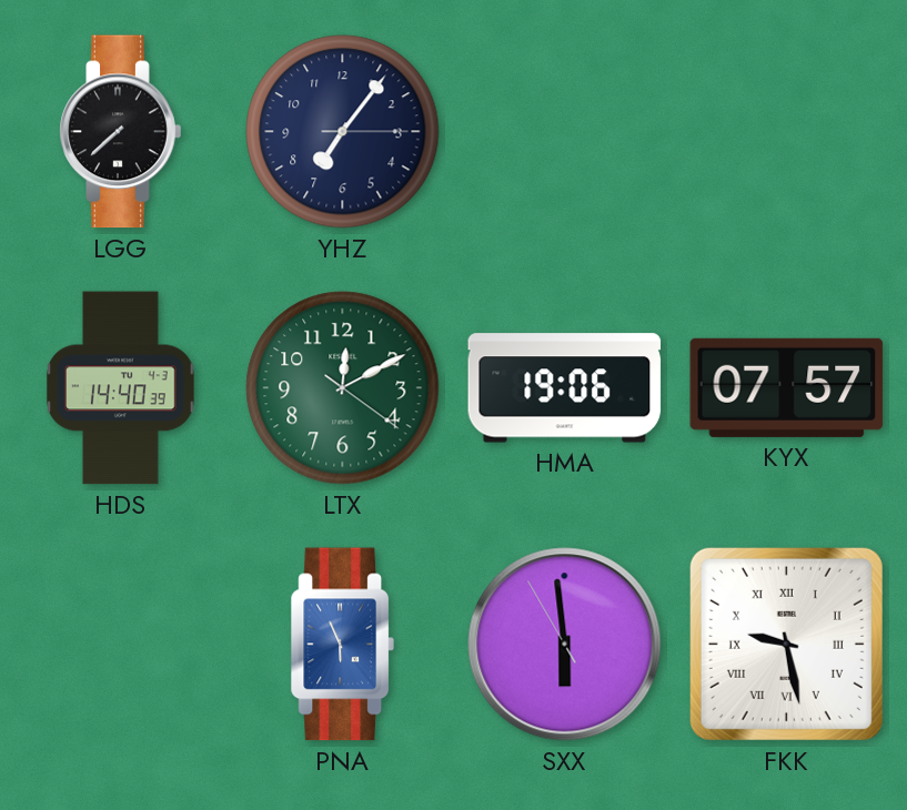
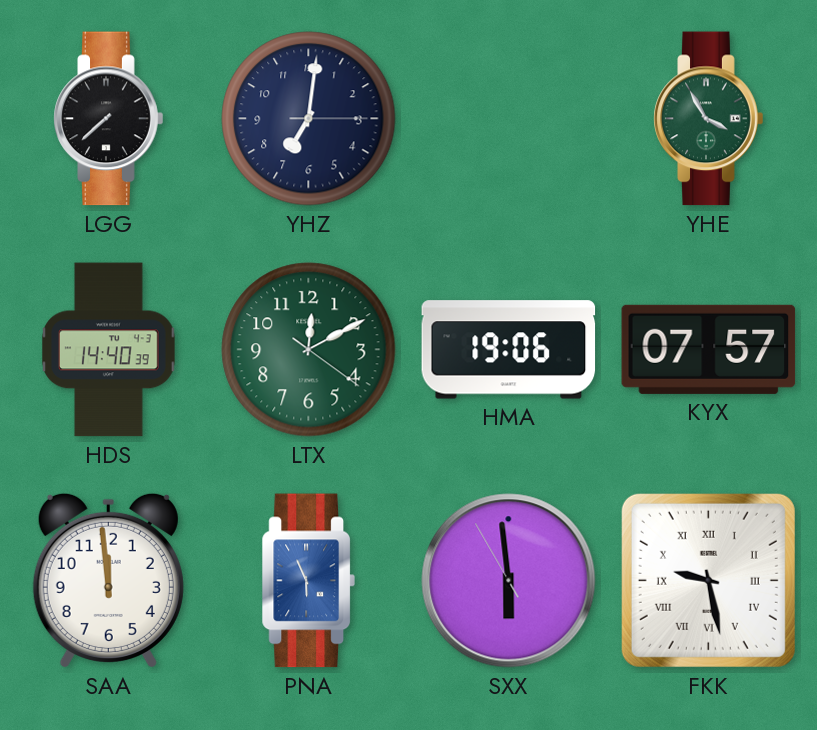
YHZ: 7:06 -> 7:01
YHE: none -> 3:55
SAA: none -> 11:59
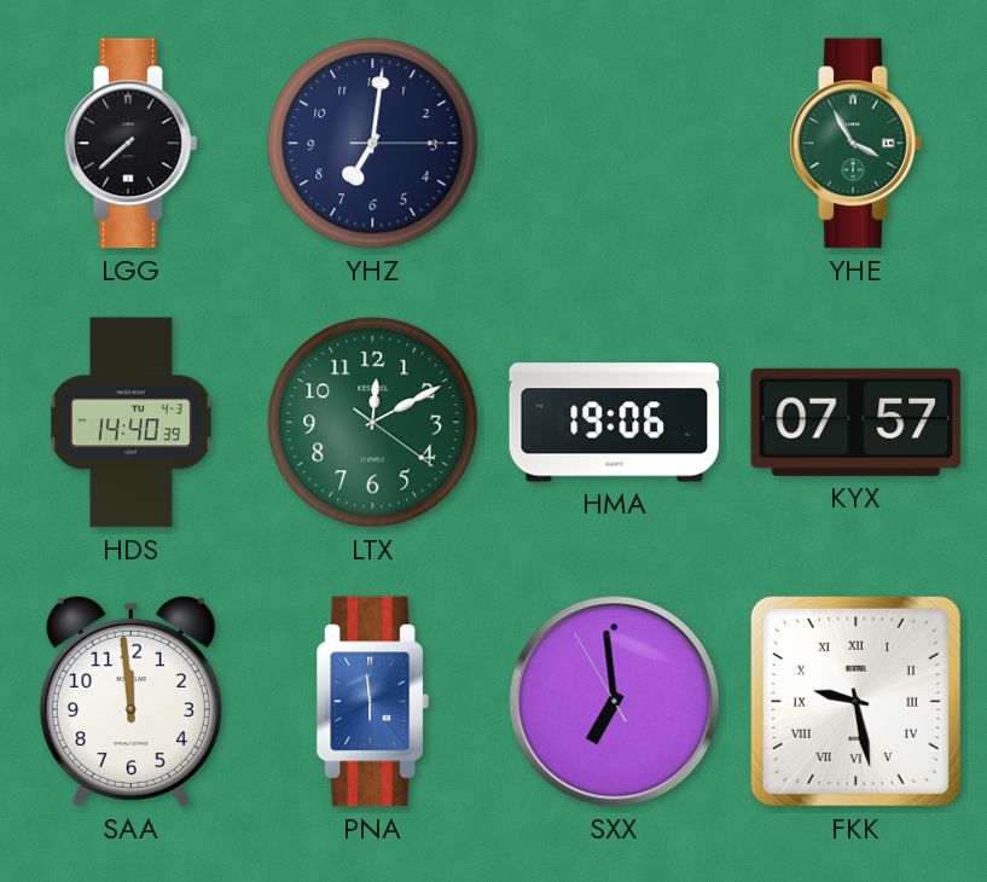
PNA: 5:56 -> 5:59
SXX: 5:58 -> 6:58
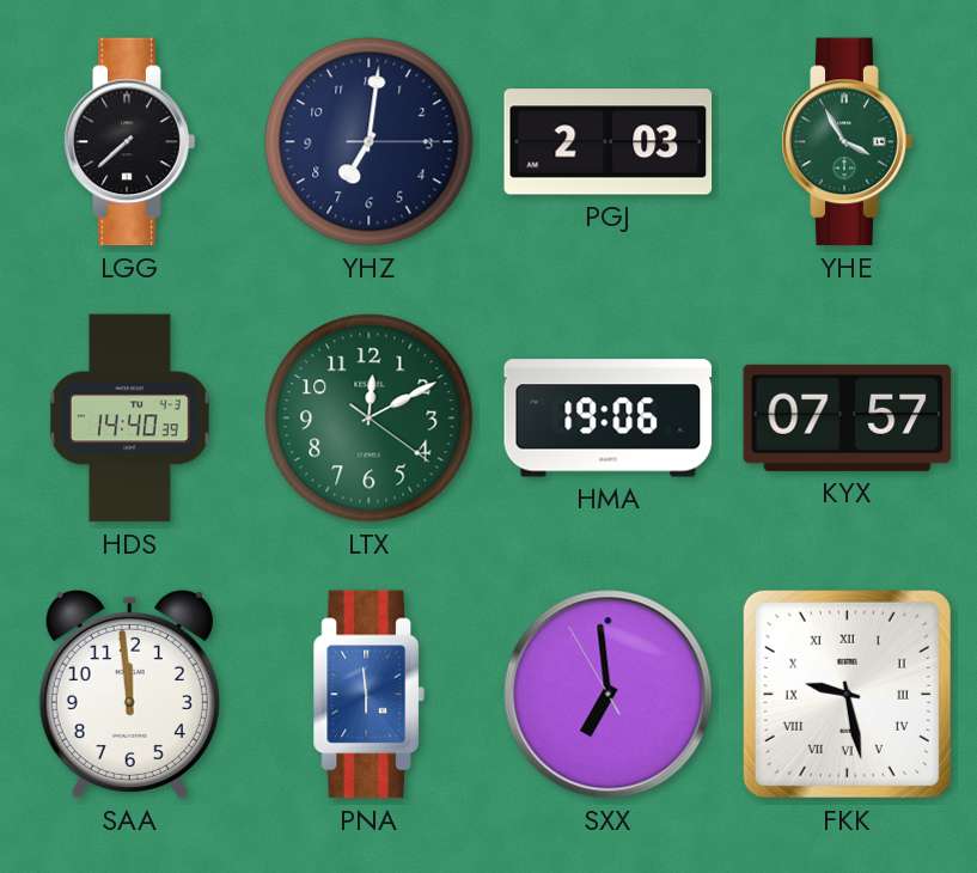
PGJ: none -> 2:03
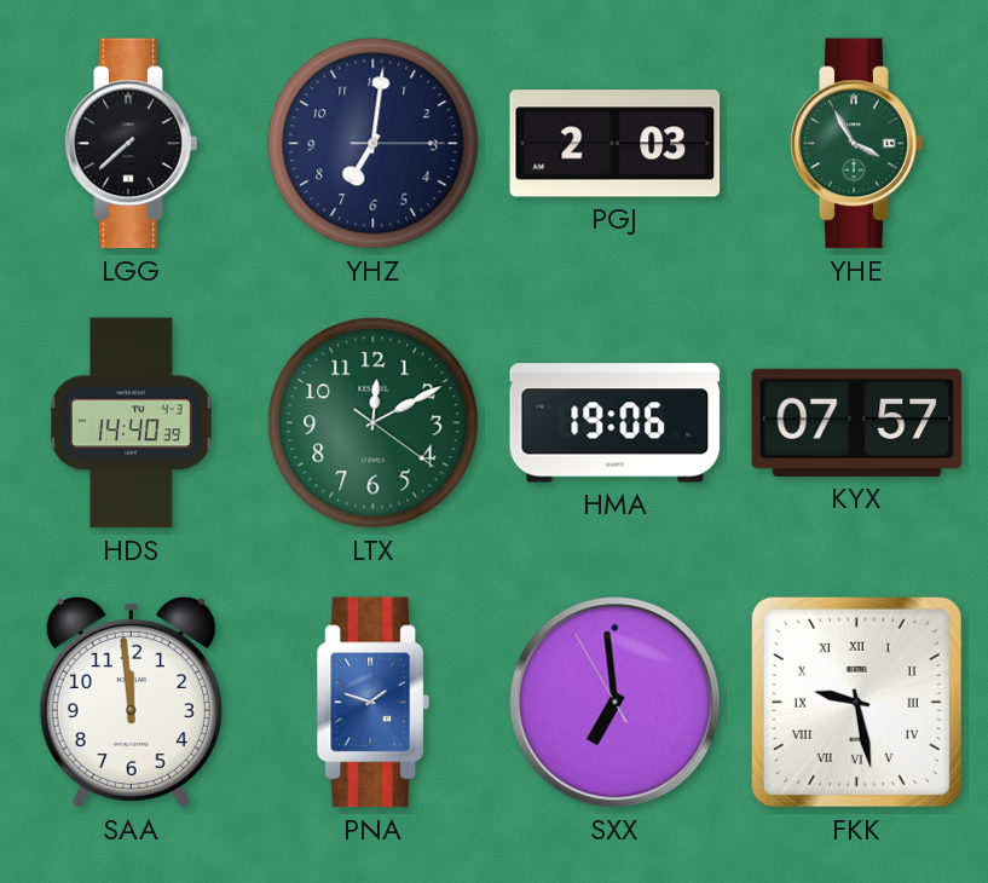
PNA: 5:59 -> 1:48
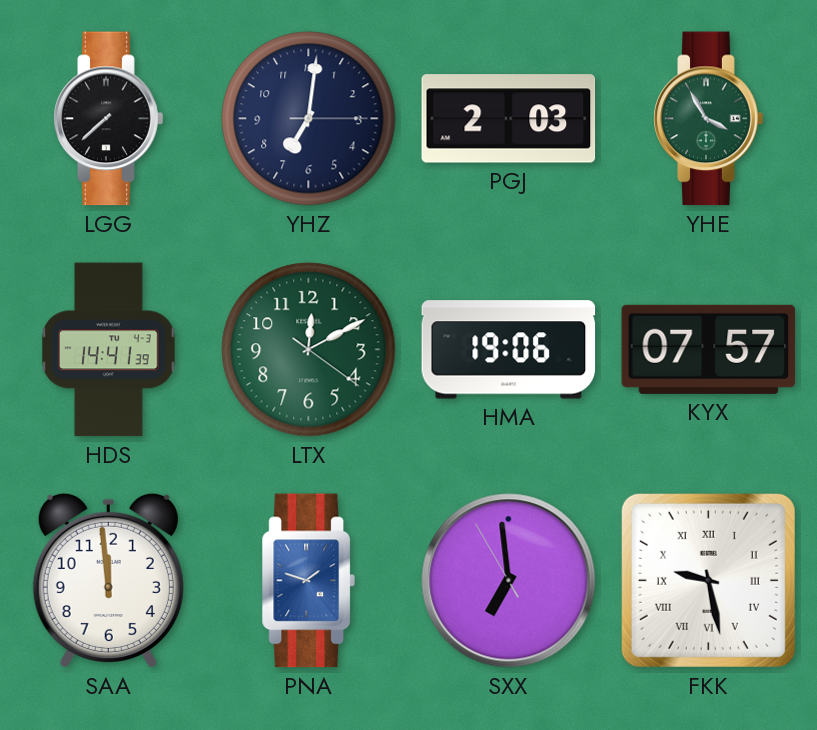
HDS: 14:40 -> 14:41
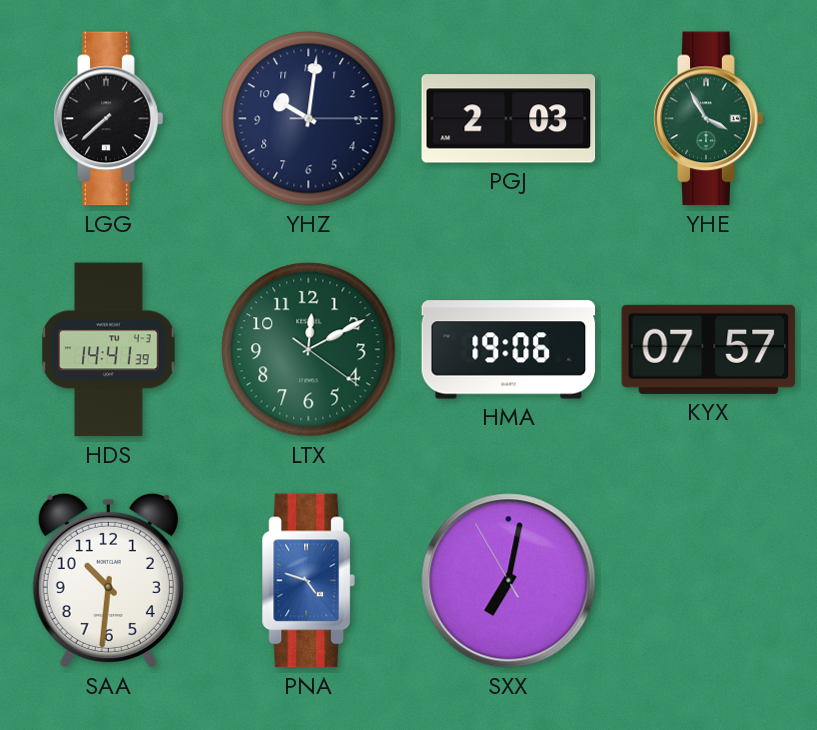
YHZ: 7:01 -> 10:01
SAA: 11:59 -> 10:31
PNA: 1:48 -> 4:48
SXX: 6:58 -> 7:01
FKK: 9:28 -> none
